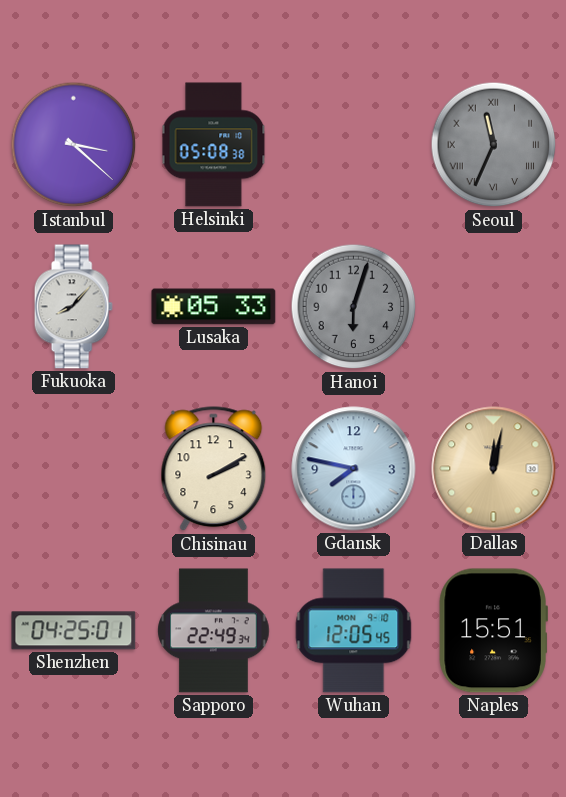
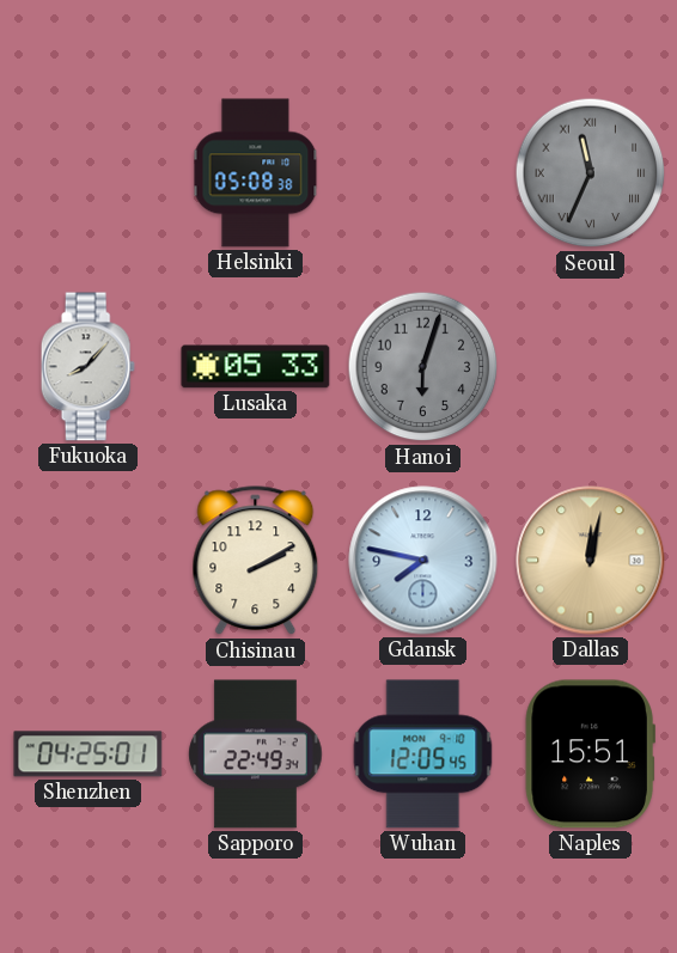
Istanbul: 3:22 -> none
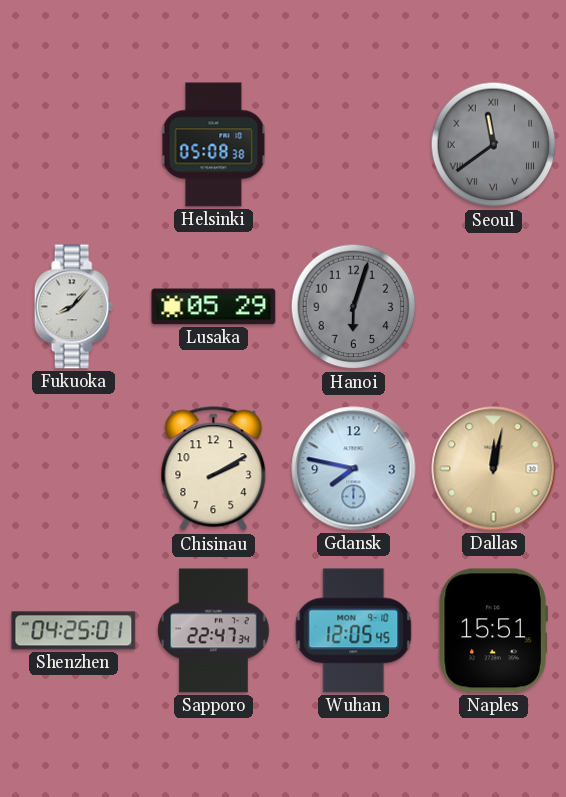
Seoul: 11:34 -> 11:39
Lusaka: 05:33 -> 05:29
Sapporo: 22:49 -> 22:47
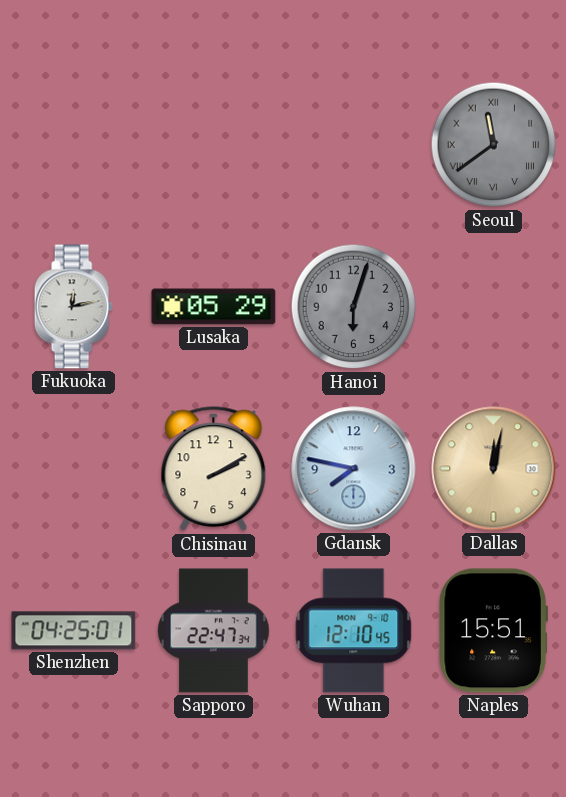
Helsinki: 05:08 -> none
Fukuoka: 8:07 -> 12:13
Wuhan: 12:05 -> 12:10
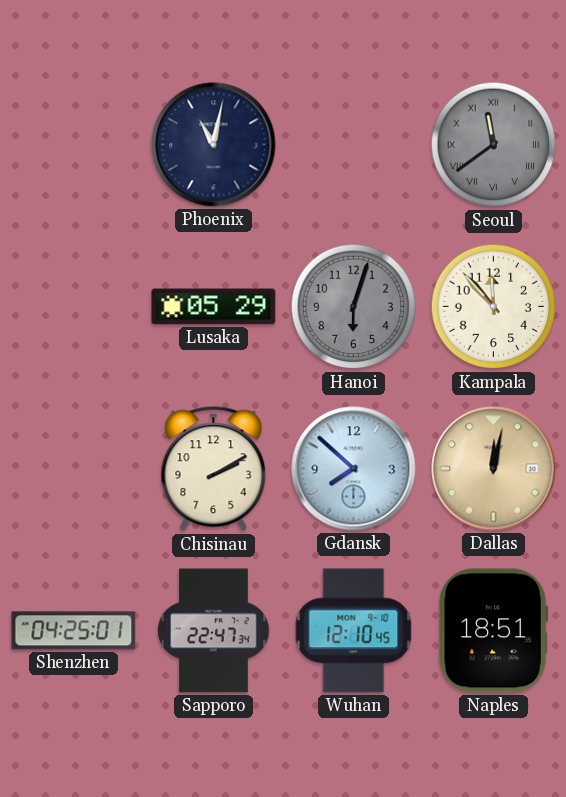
Phoenix: none -> 11:02
Fukuoka: 12:13 -> none
Kampala: none -> 11:53
Gdansk: 7:47 -> 7:52
Naples: 15:51 -> 18:51
